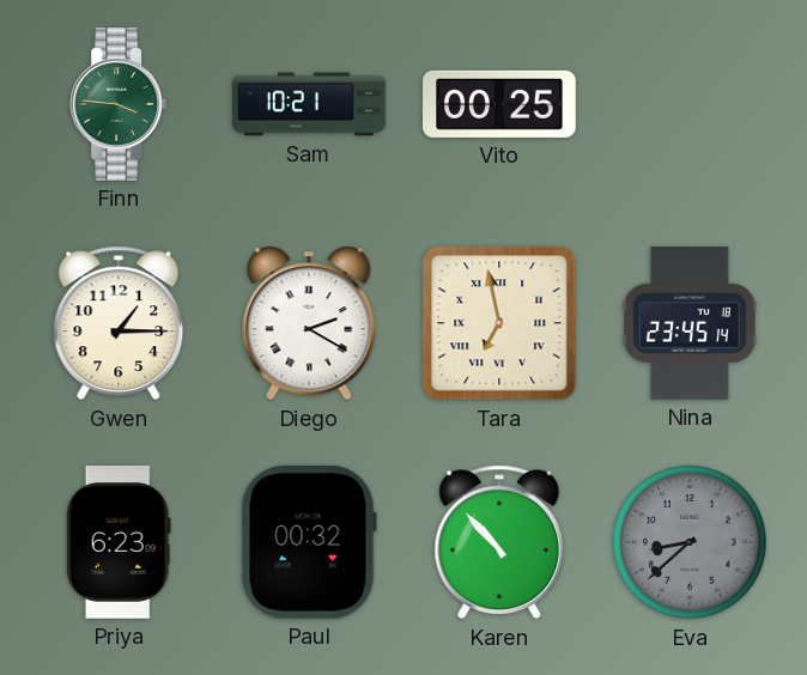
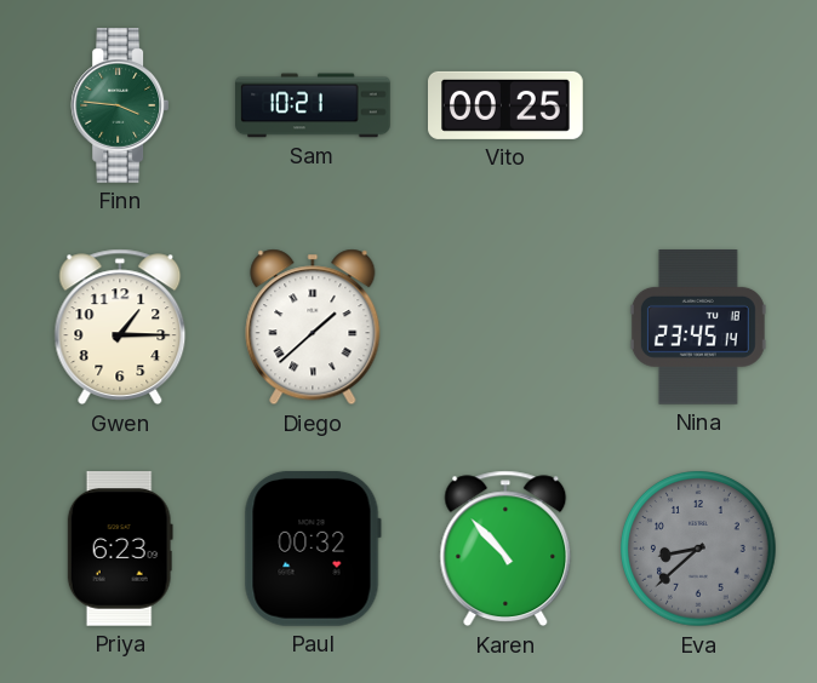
Diego: 2:20 -> 1:38
Tara: 6:58 -> none
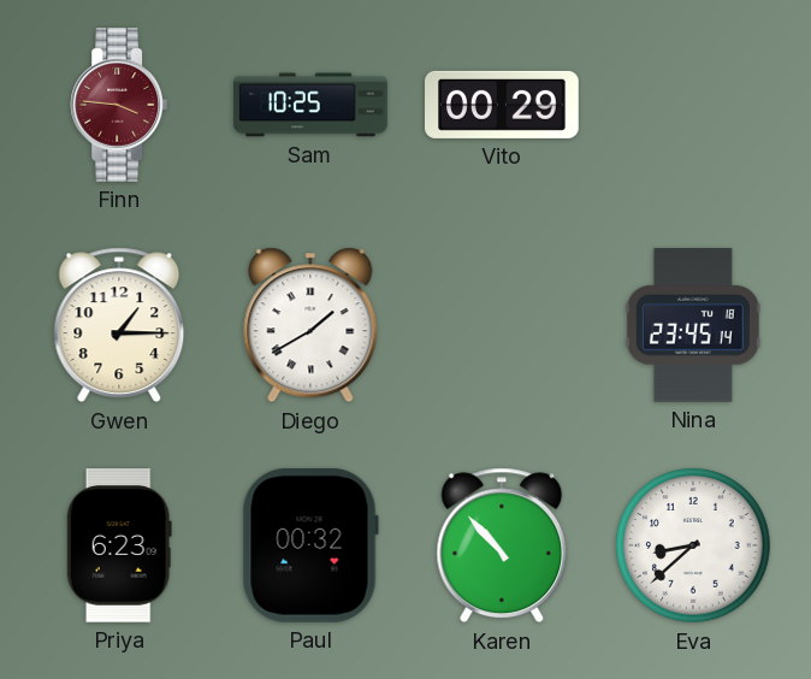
Finn dial: green -> burgundy
Sam: 10:21 -> 10:25
Vito: 00:25 -> 00:29
Diego: 1:38 -> 1:40
Eva dial: grey -> white
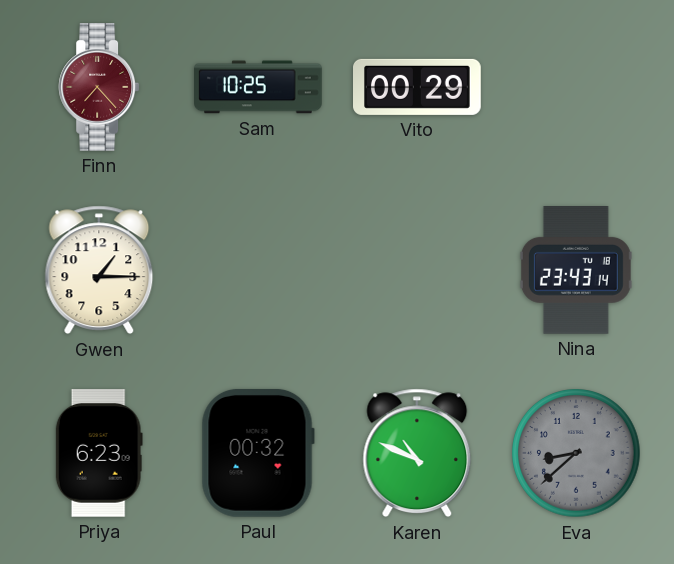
Finn: 3:46 -> 7:23
Diego: 1:40 -> none
Nina: 23:45 -> 23:43
Karen: 10:53 -> 10:49
Eva dial: white -> grey
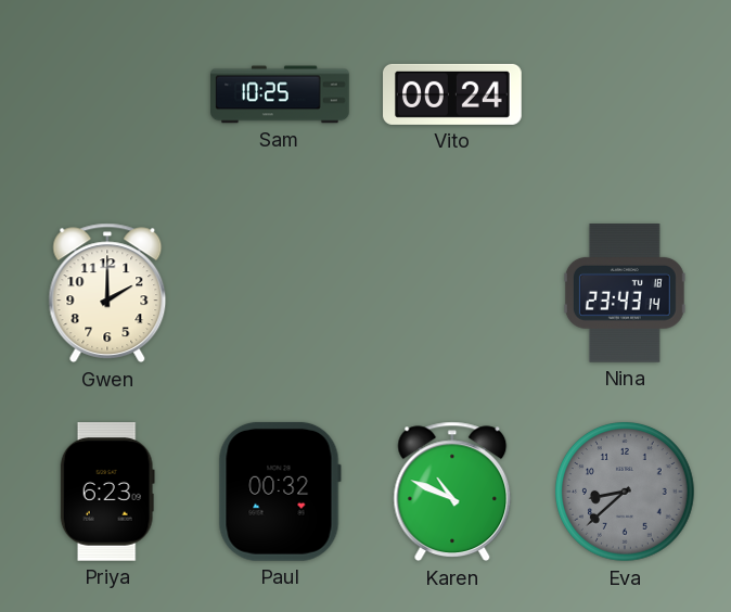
Finn: 7:23 -> none
Vito: 00:29 -> 00:24
Gwen: 1:15 -> 2:00
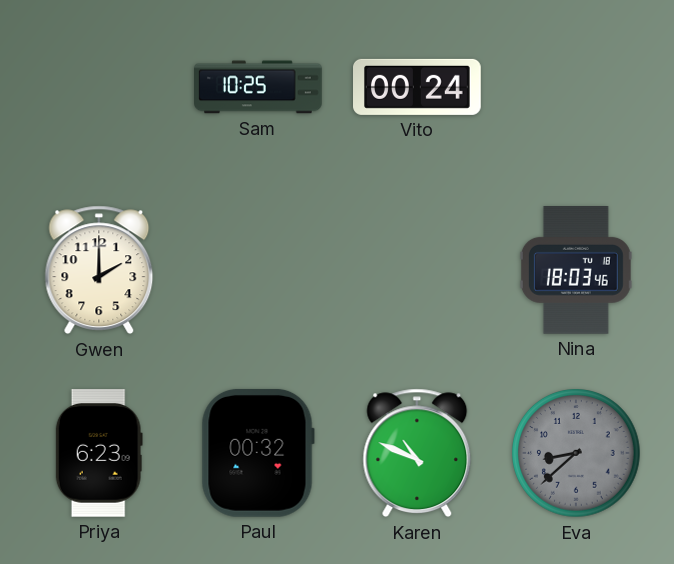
Nina: 23:43 -> 18:03
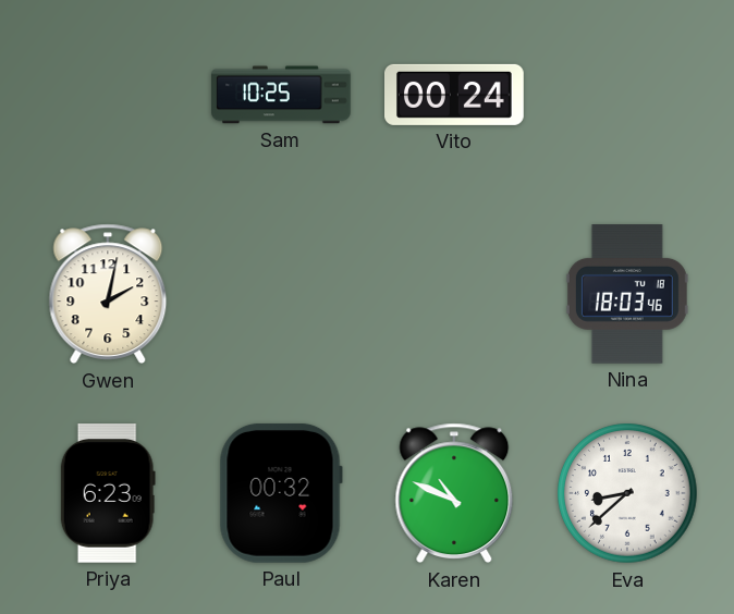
Gwen: 2:00 -> 2:02
Eva dial: grey -> white
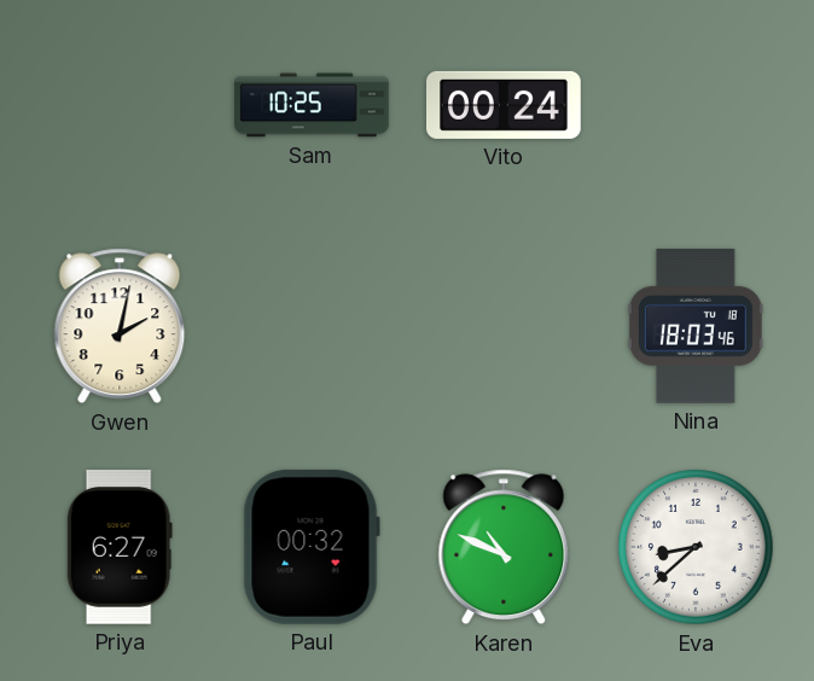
Priya: 6:23 -> 6:27
